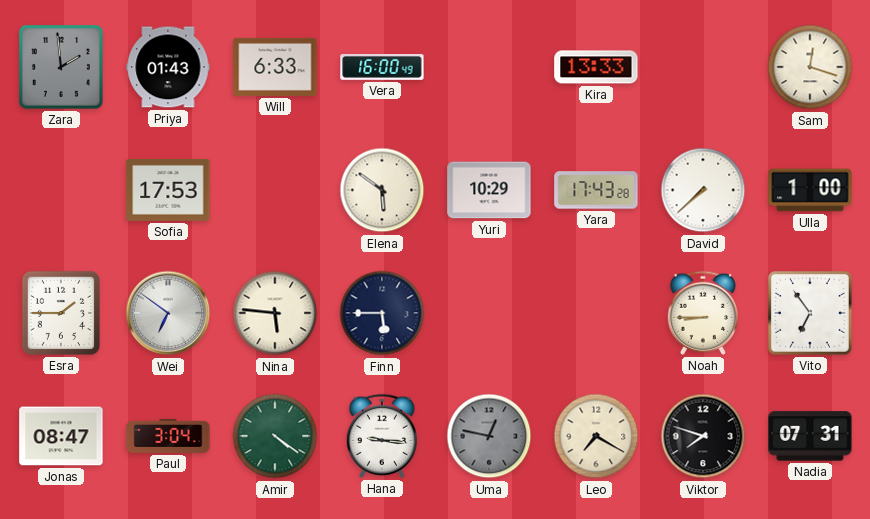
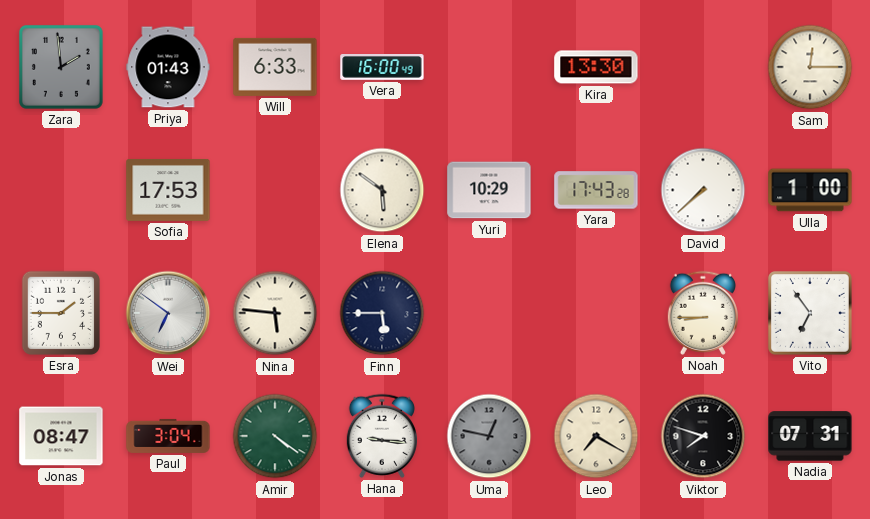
Kira: 13:33 -> 13:30
Sam: 12:18 -> 12:15
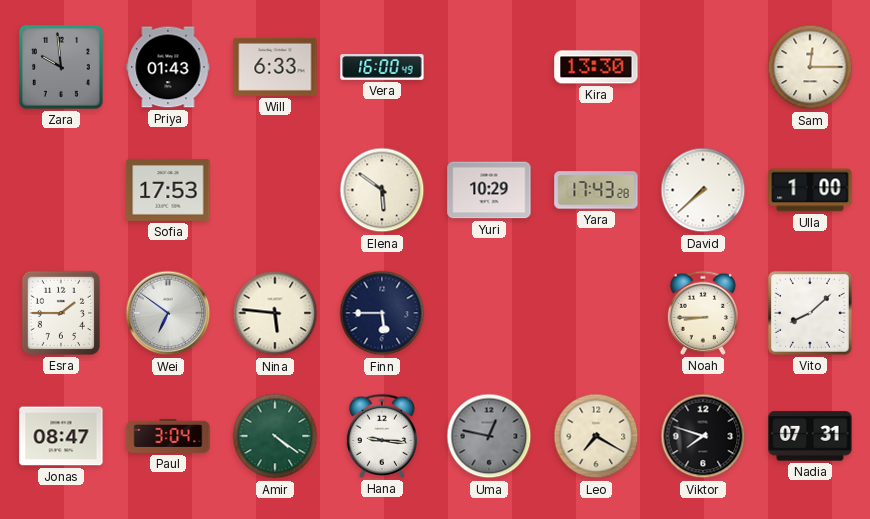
Zara: 1:59 -> 9:59
Vito: 6:54 -> 8:08
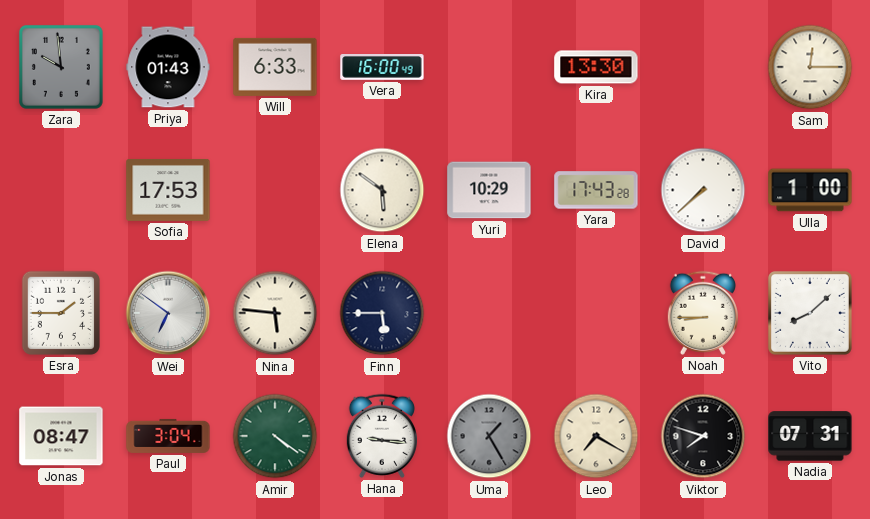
Uma: 12:47 -> 1:25
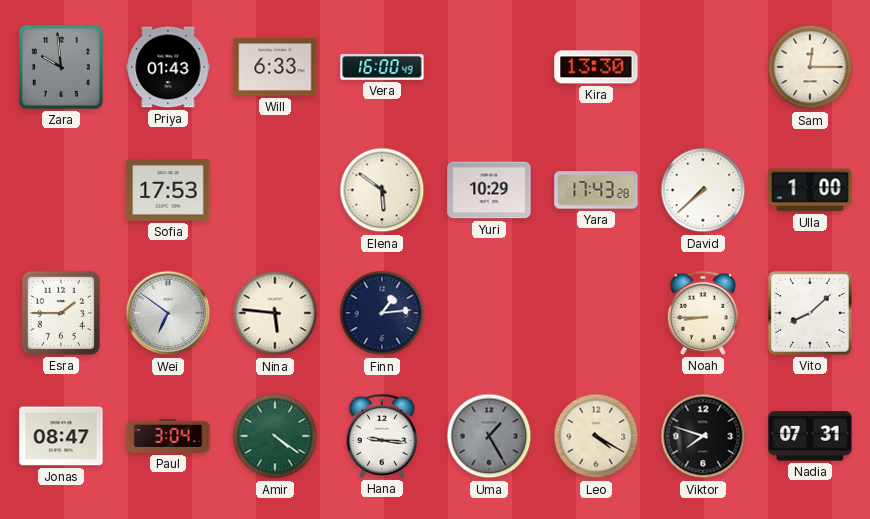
Finn: 5:45 -> 1:14
Leo: 7:20 -> 4:20
